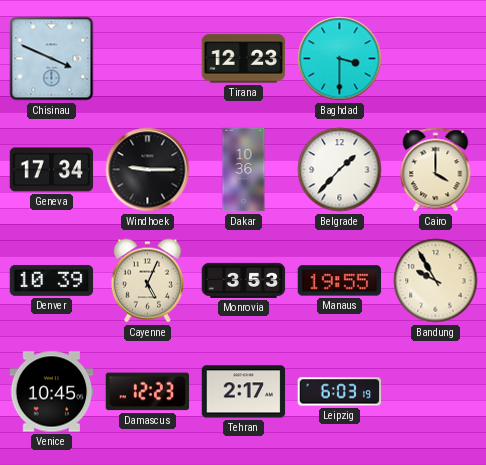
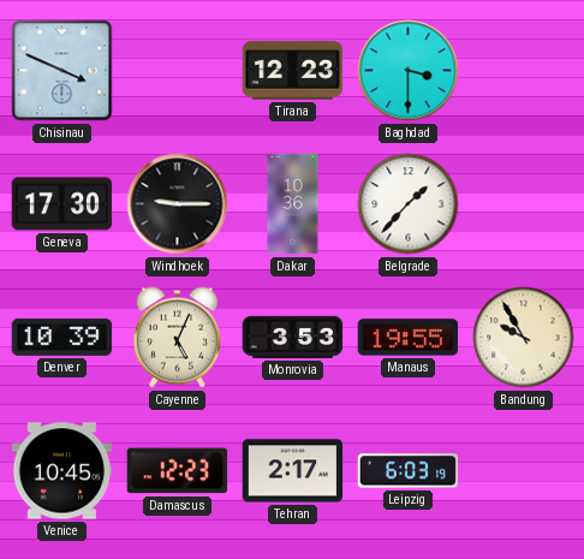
Geneva: 17:34 -> 17:30
Cairo: 4:00 -> none
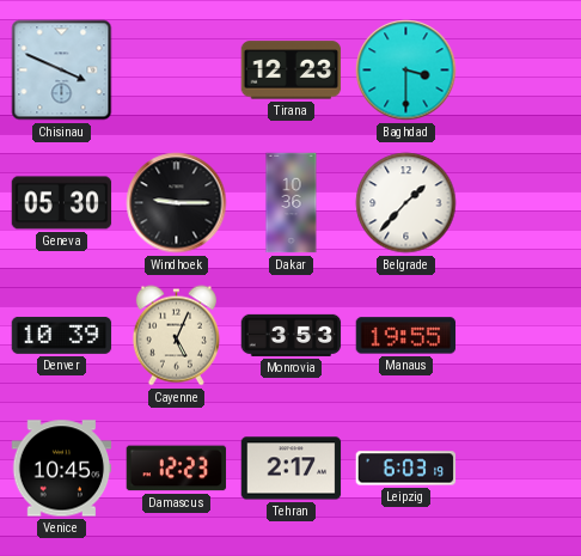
Geneva: 17:30 -> 05:30
Bandung: 9:55 -> none
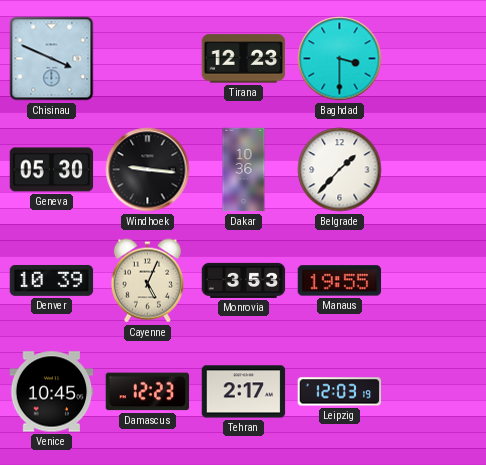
Windhoek: 9:15 -> 9:16
Leipzig: 6:03 -> 12:03
